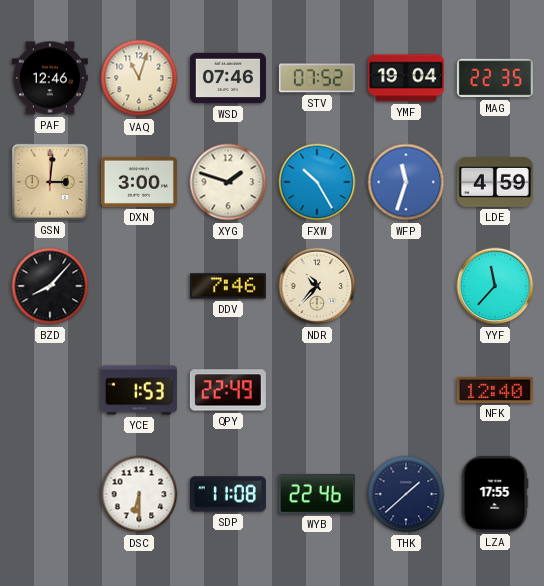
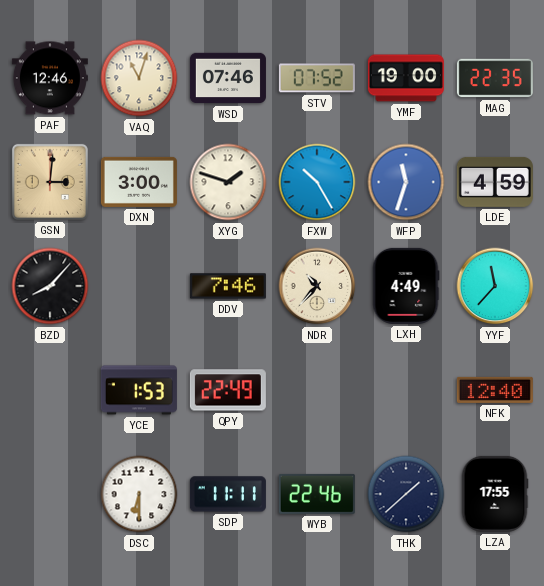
YMF: 19:04 -> 19:00
LXH: none -> 4:49
SDP: 11:08 -> 11:11
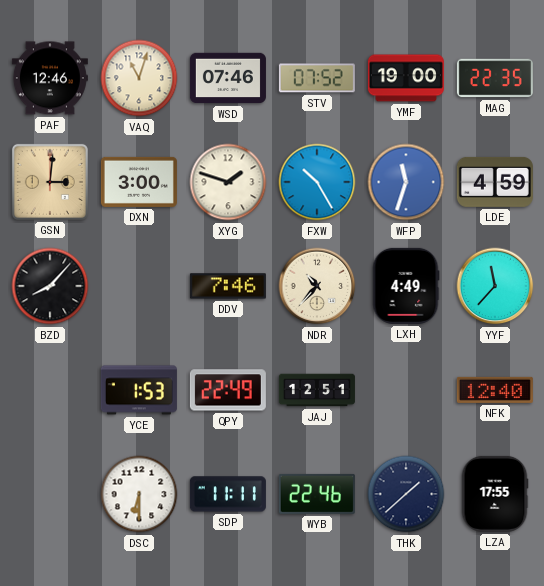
JAJ: none -> 12:51
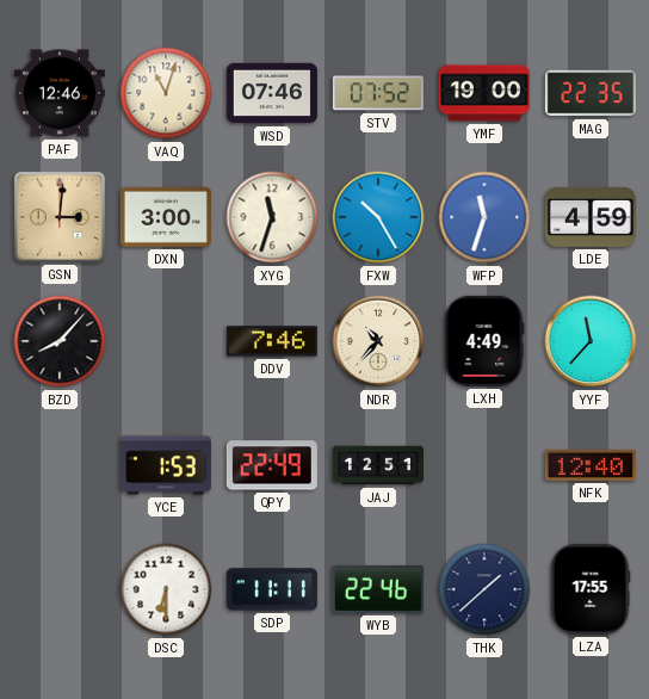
XYG: 1:48 -> 11:33
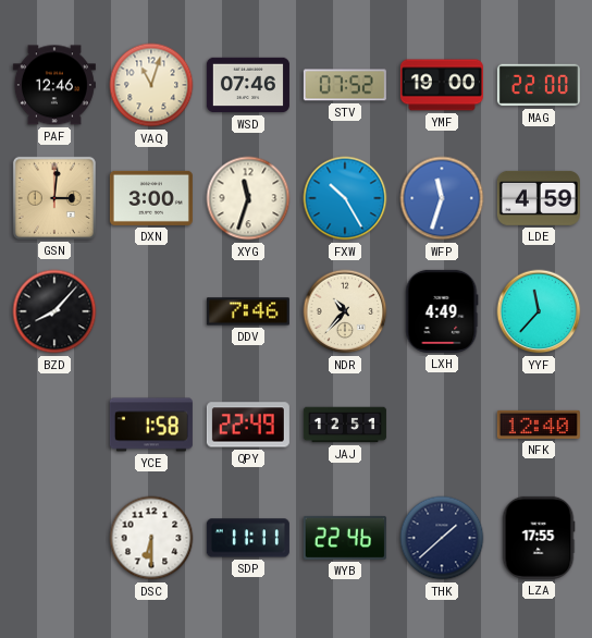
MAG: 22:35 -> 22:00
YCE: 1:53 -> 1:58
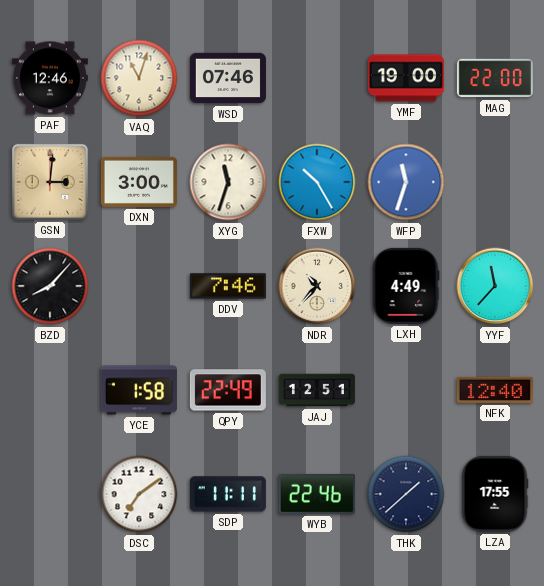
STV: 07:52 -> none
LDE: 4:59 -> none
DSC: 6:30 -> 7:09
